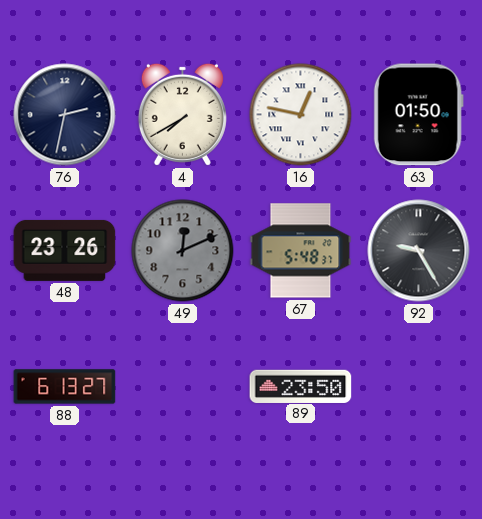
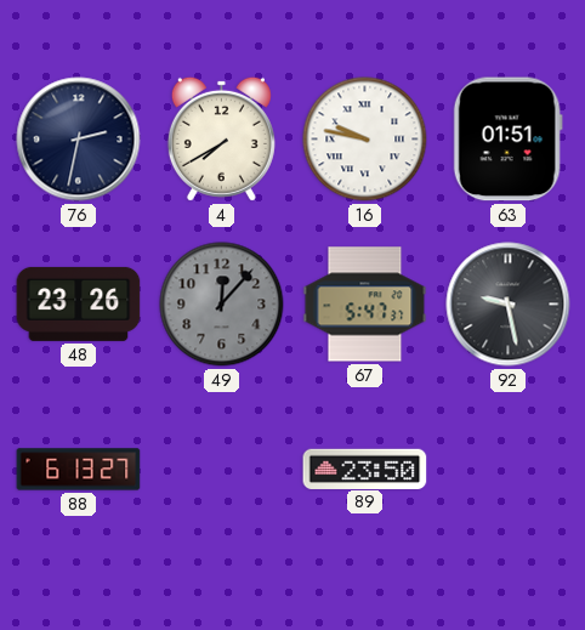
16: 12:47 -> 9:47
63: 01:50 -> 01:51
49: 12:11 -> 12:07
67: 5:48 -> 5:47
92: 9:25 -> 9:28
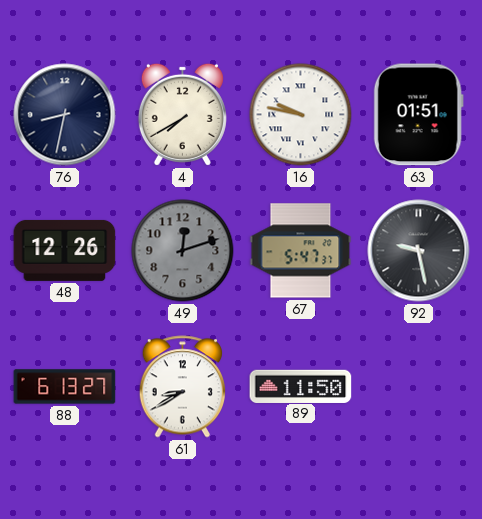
76: 2:32 -> 8:32
48: 23:26 -> 12:26
49: 12:07 -> 12:12
61: none -> 8:40
89: 23:50 -> 11:50
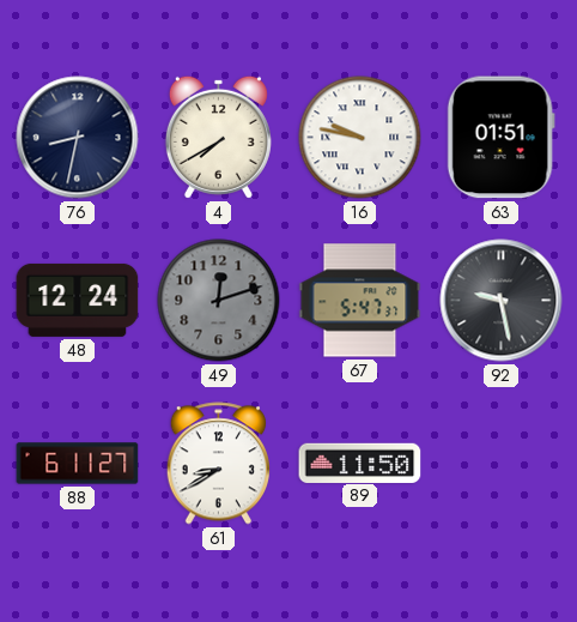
48: 12:26 -> 12:24
88: 6:13 -> 6:11
